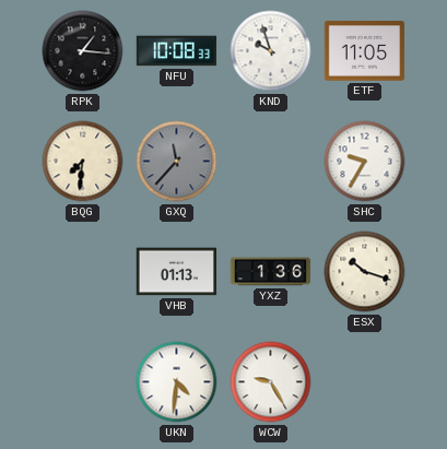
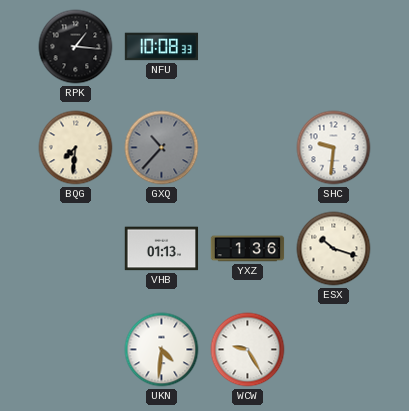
KND: 9:57 -> none
ETF: 11:05 -> none
GXQ: 11:37 -> 10:37
SHC: 9:35 -> 9:31
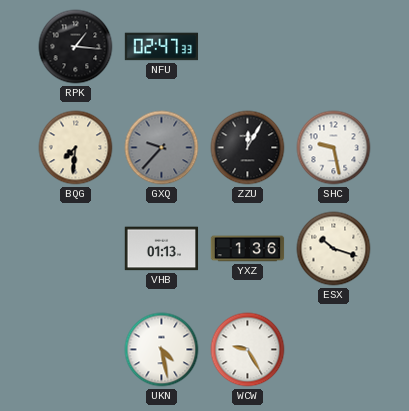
NFU: 10:08 -> 02:47
GXQ: 10:37 -> 9:37
ZZU: none -> 12:05
SHC: 9:31 -> 9:28
UKN: 4:31 -> 4:28
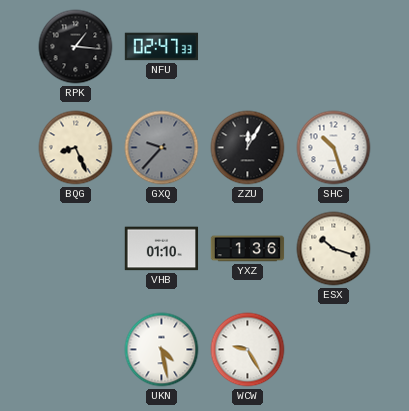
BQG: 7:31 -> 8:26
SHC: 9:28 -> 10:27
VHB: 01:13 -> 01:10
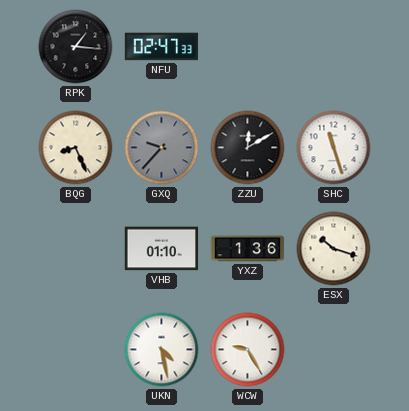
ZZU: 12:05 -> 12:10
SHC: 10:27 -> 11:27
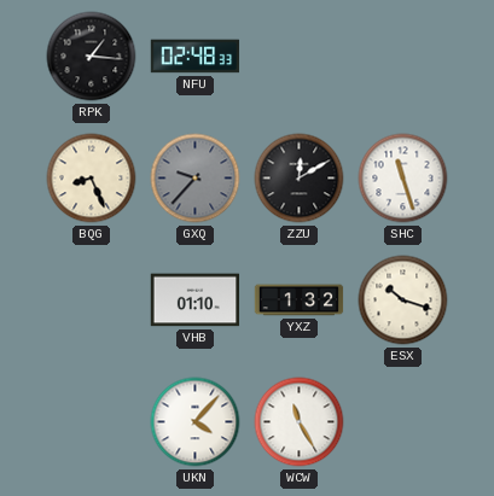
NFU: 02:47 -> 02:48
YXZ: 1:36 -> 1:32
UKN: 4:28 -> 4:07
WCW: 9:25 -> 11:25
